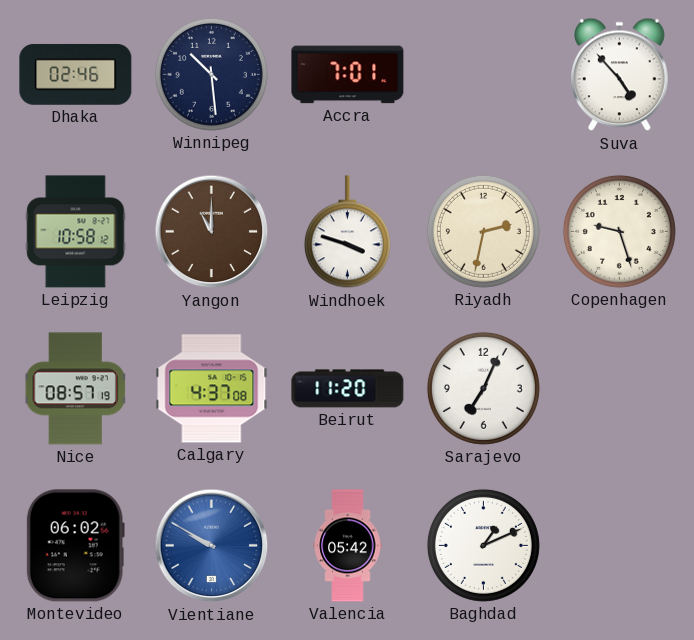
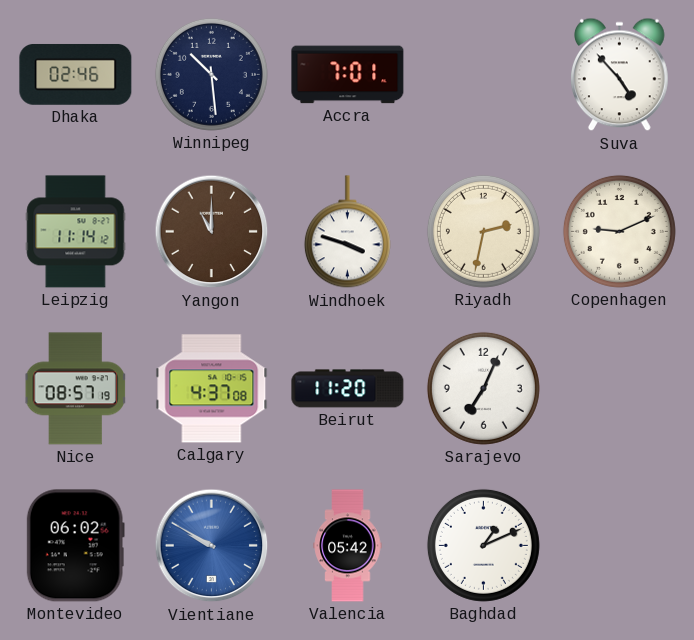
Leipzig: 10:58 -> 11:14
Copenhagen: 9:27 -> 9:11
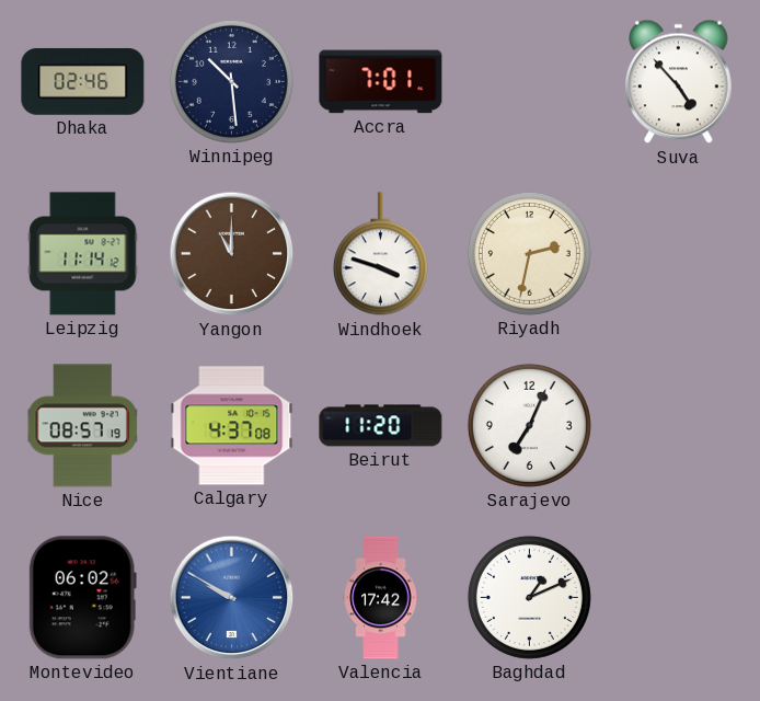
Copenhagen: 9:11 -> none
Valencia: 05:42 -> 17:42
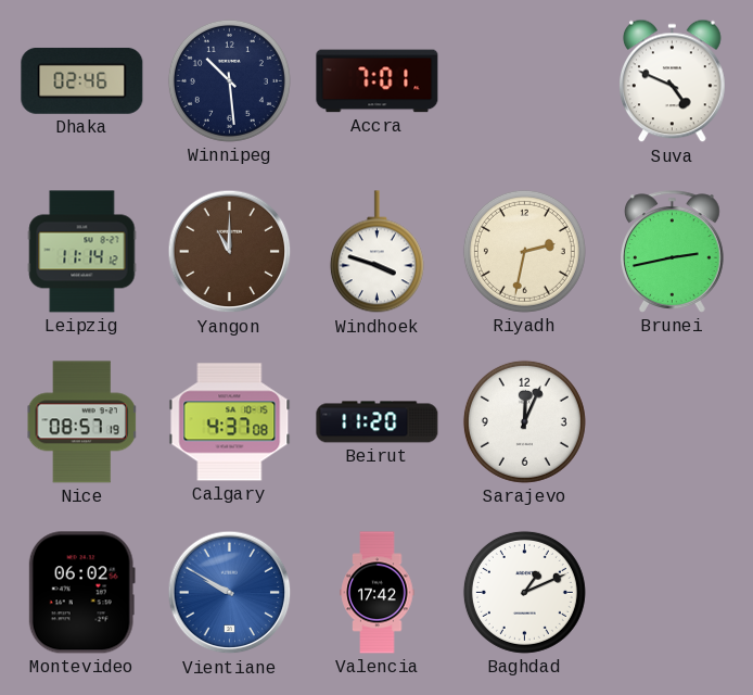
Suva: 4:53 -> 4:49
Brunei: none -> 2:43
Sarajevo: 7:04 -> 12:04
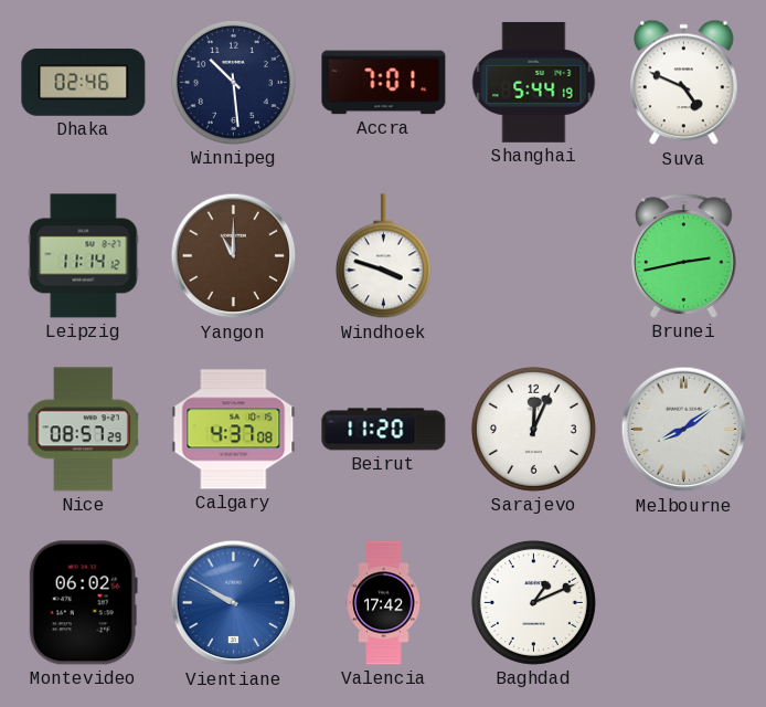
Shanghai: none -> 5:44
Riyadh: 2:32 -> none
Nice: 08:57:19 -> 08:57:29
Melbourne: none -> 8:09
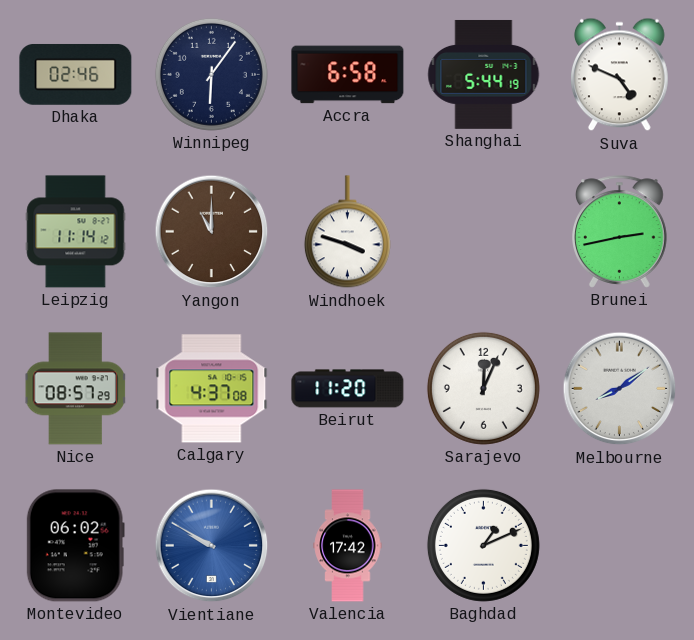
Winnipeg: 10:29 -> 6:06
Accra: 7:01 -> 6:58
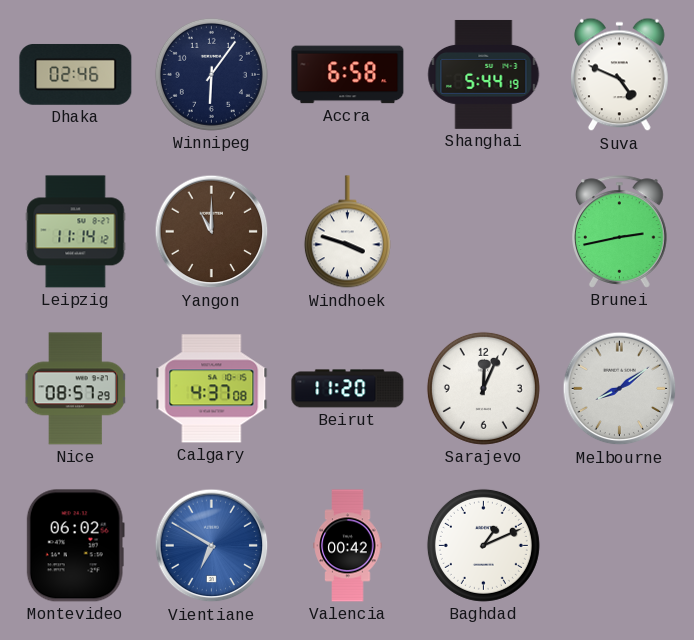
Vientiane: 9:50 -> 6:50
Valencia: 17:42 -> 00:42
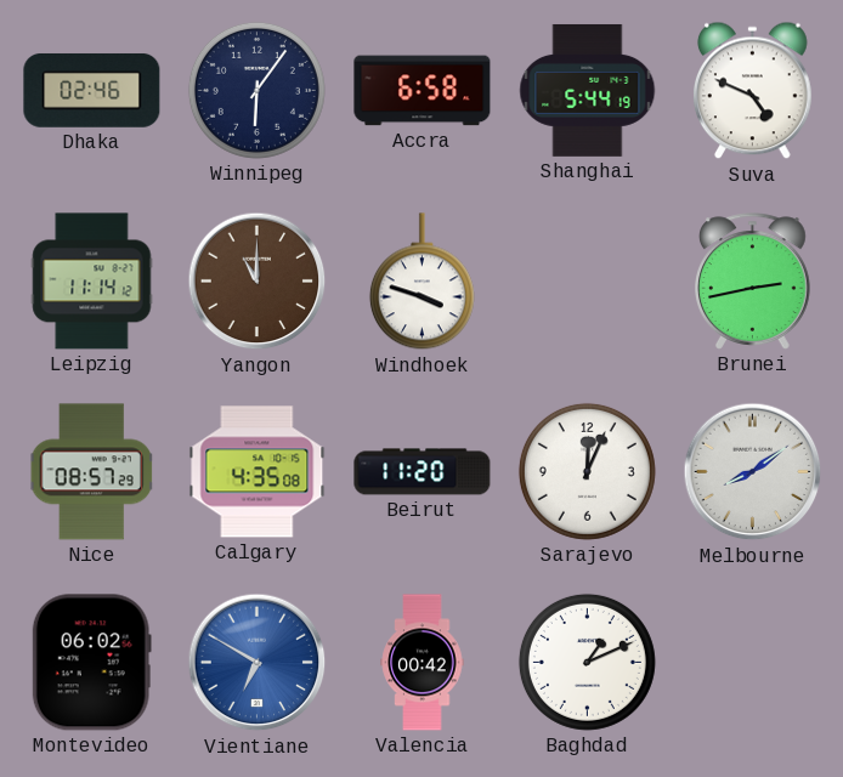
Calgary: 4:37 -> 4:35
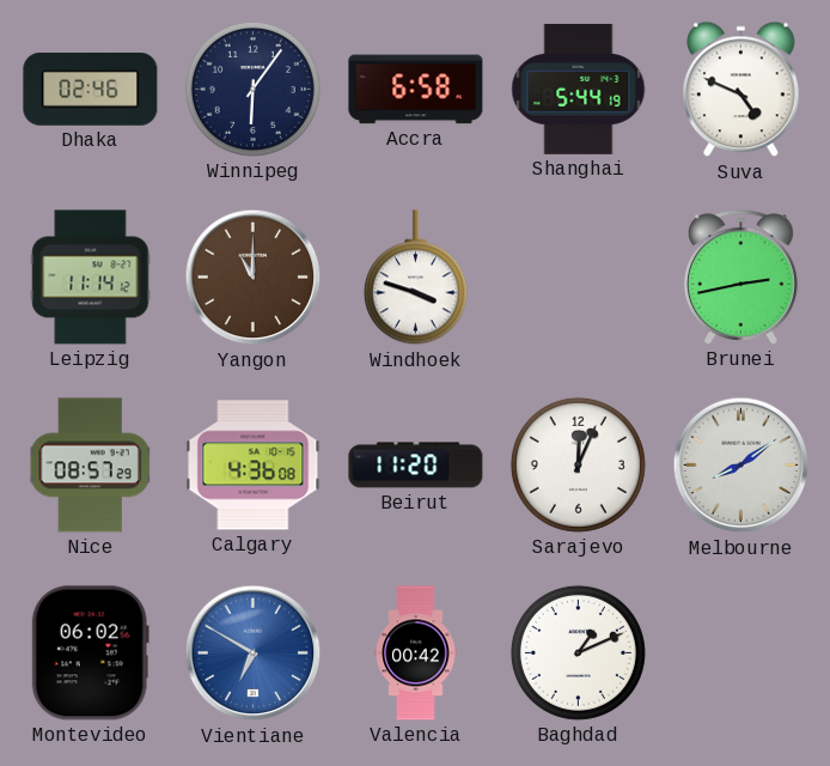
Calgary: 4:35 -> 4:36
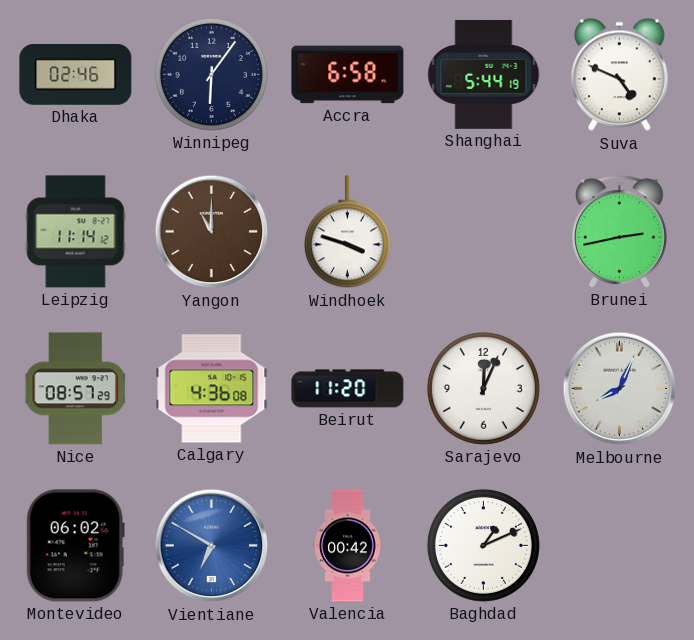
Melbourne: 8:09 -> 8:04
